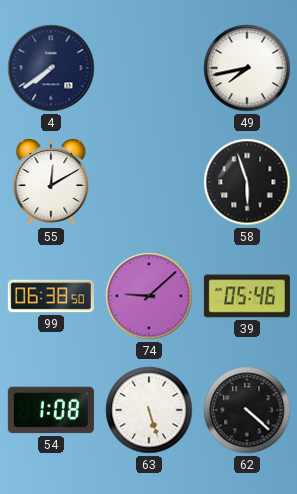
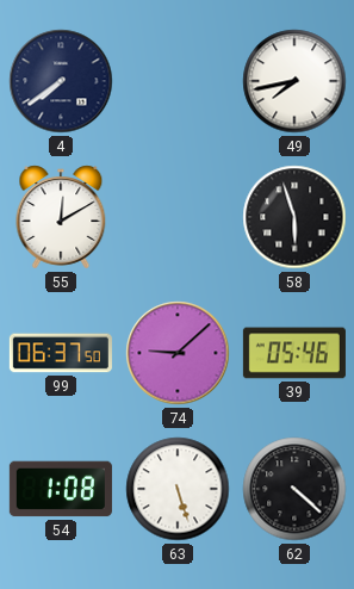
99: 06:38 -> 06:37
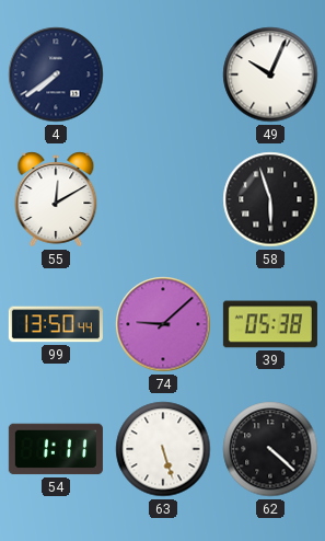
49: 7:43 -> 10:04
99: 06:37 -> 13:50
39: 05:46 -> 05:38
54: 1:08 -> 1:11
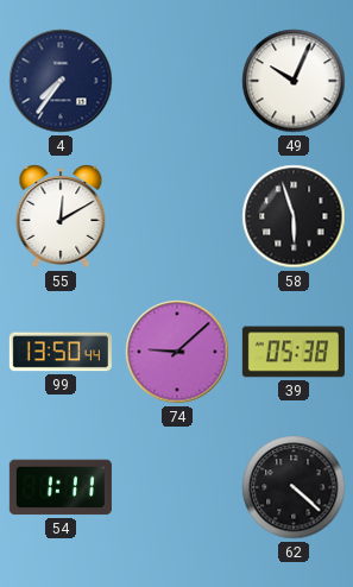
4: 7:39 -> 7:36
63: 5:27 -> none
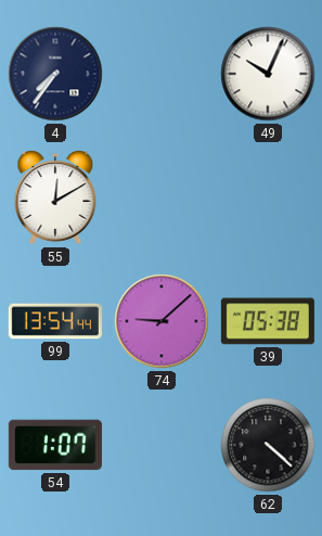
58: 5:57 -> none
99: 13:50 -> 13:54
54: 1:11 -> 1:07
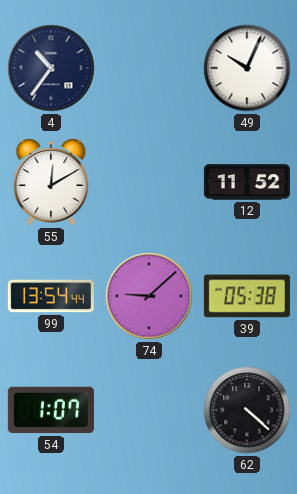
4: 7:36 -> 10:36
12: none -> 11:52
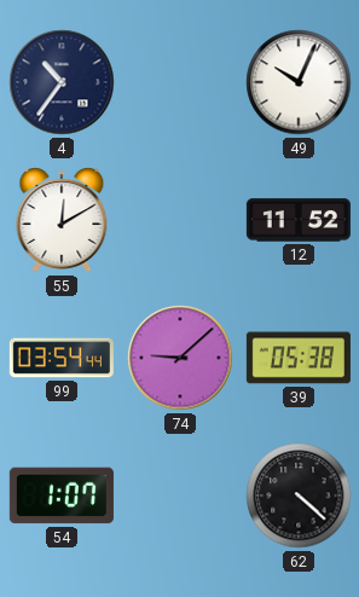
99: 13:54 -> 03:54
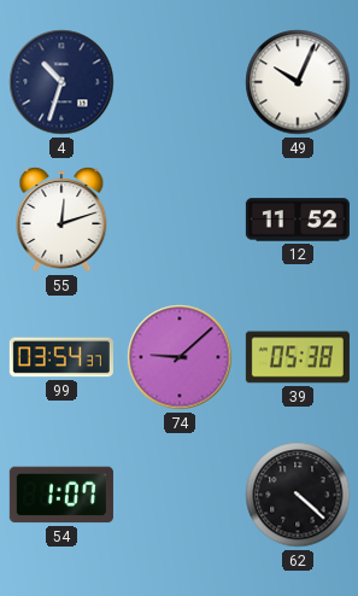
4: 10:36 -> 10:33
55: 12:10 -> 12:12
99: 03:54:44 -> 03:54:37
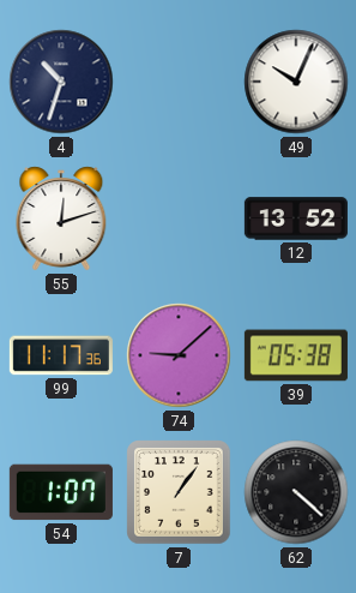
12: 11:52 -> 13:52
99: 03:54 -> 11:17
7: none -> 1:06
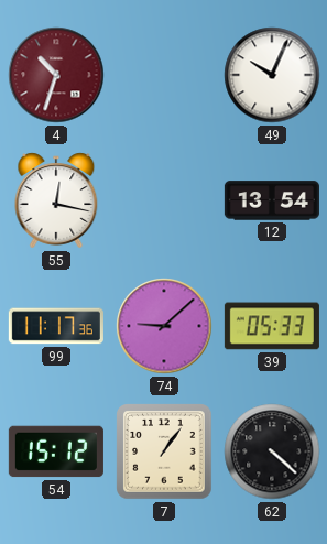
4 dial: navy -> burgundy
55: 12:12 -> 12:17
12: 13:52 -> 13:54
39: 05:38 -> 05:33
54: 1:07 -> 15:12
